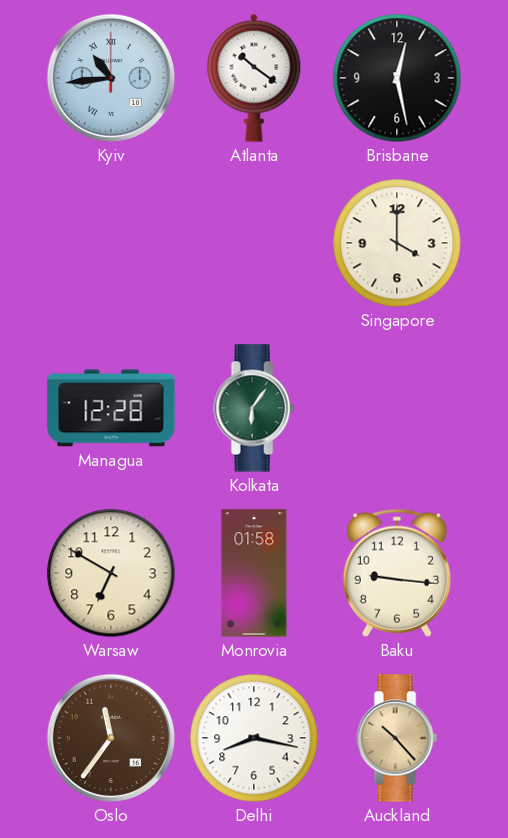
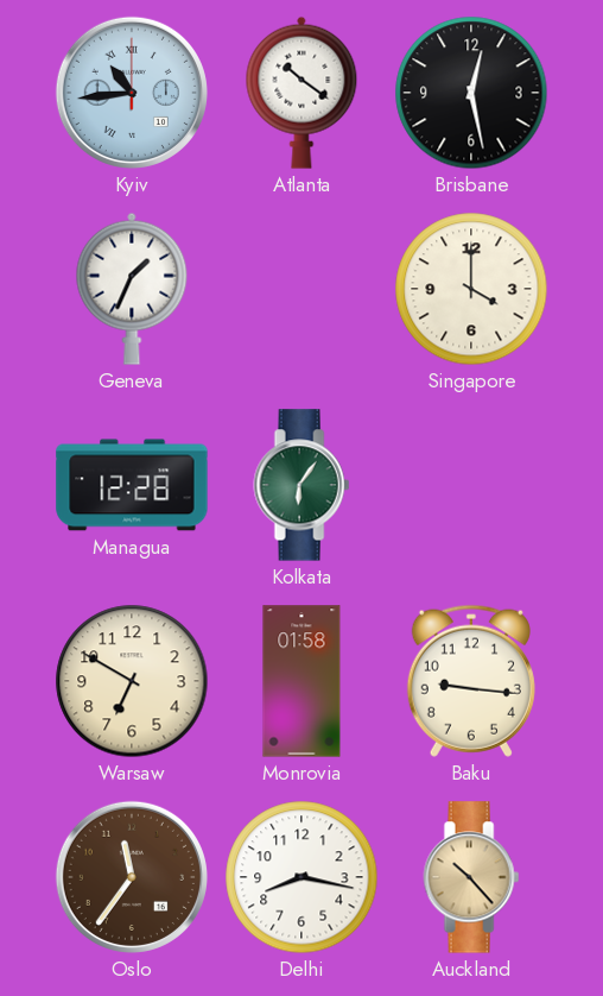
Geneva: none -> 1:34
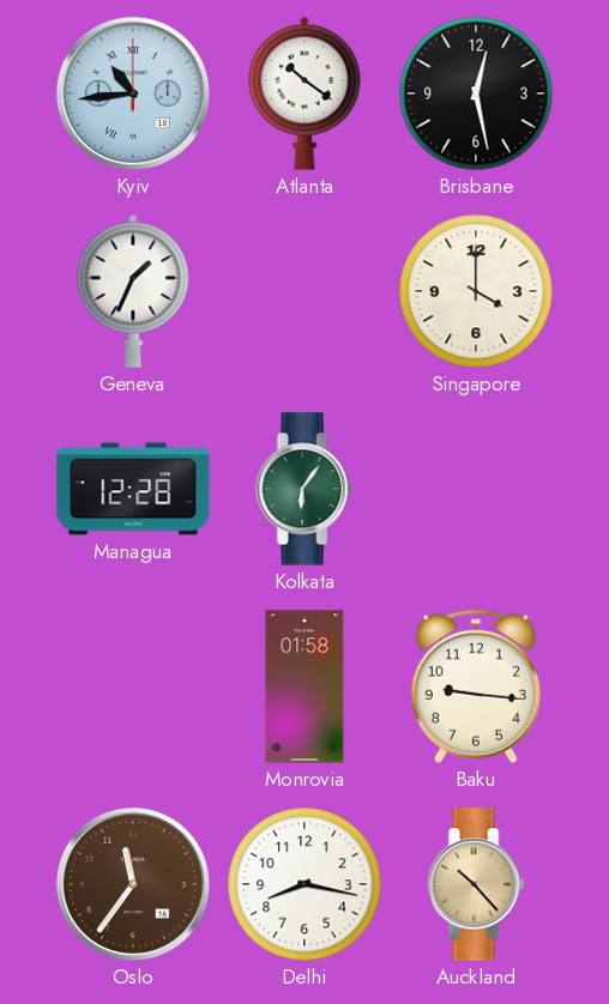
Warsaw: 6:50 -> none
